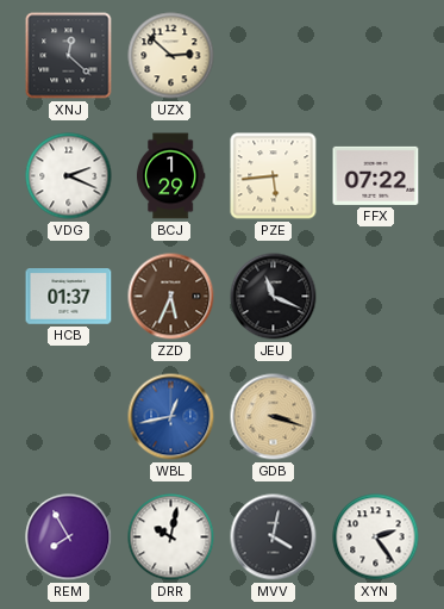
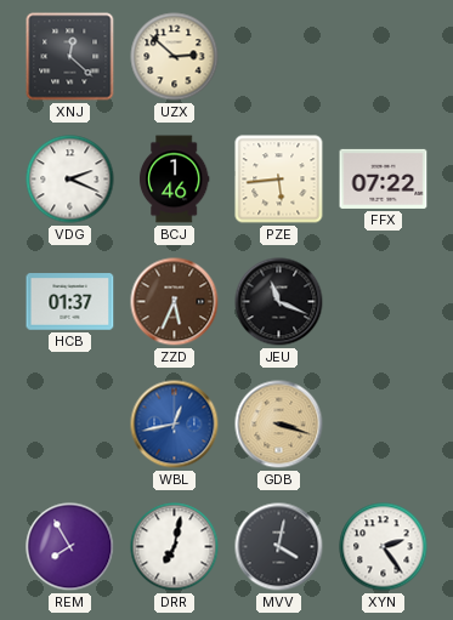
BCJ: 1:29 -> 1:46
DRR: 10:02 -> 7:02
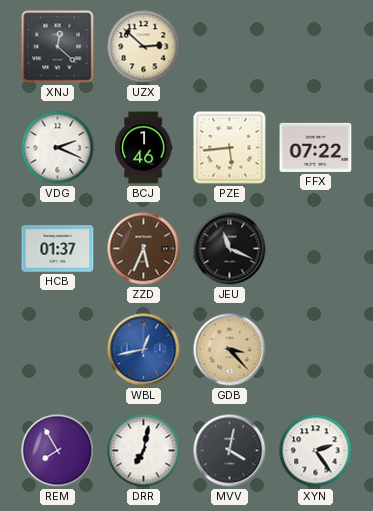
GDB: 3:18 -> 3:23
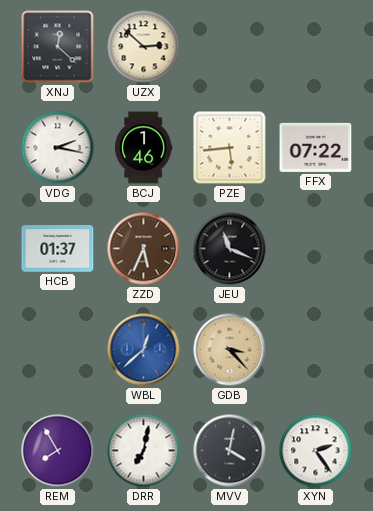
VDG: 2:19 -> 2:17
WBL: 12:43 -> 12:38
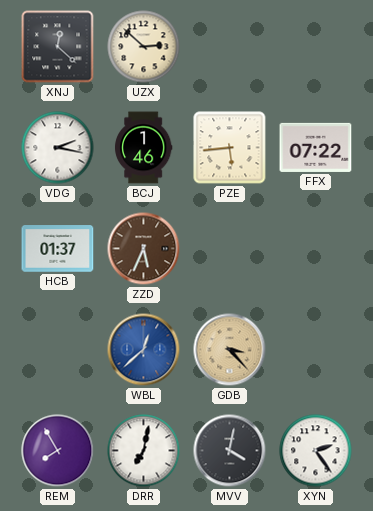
JEU: 11:19 -> none
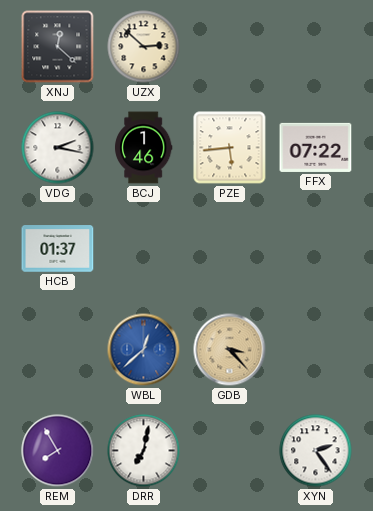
ZZD: 5:34 -> none
MVV: 4:02 -> none
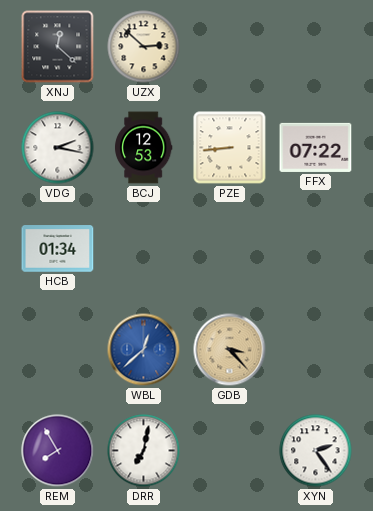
BCJ: 1:46 -> 12:53
PZE: 5:44 -> 8:44
HCB: 01:37 -> 01:34
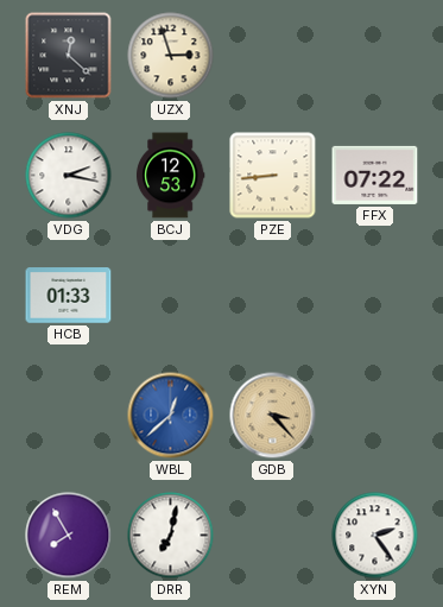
UZX: 2:52 -> 2:57
HCB: 01:34 -> 01:33
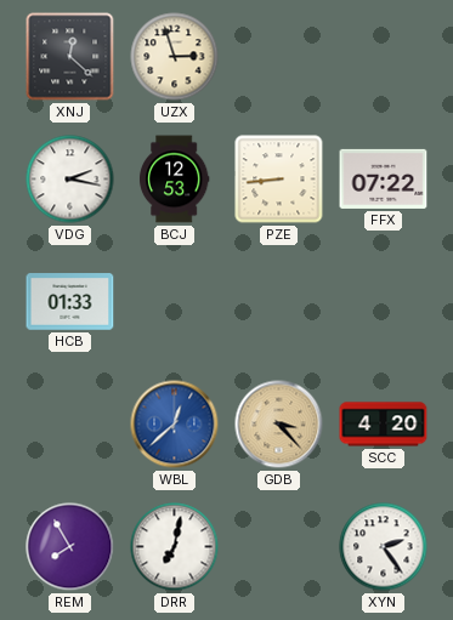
SCC: none -> 4:20
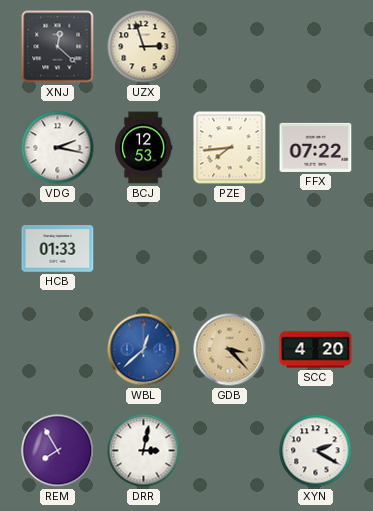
PZE: 8:44 -> 7:44
DRR: 7:02 -> 3:02
XYN: 2:24 -> 2:20
